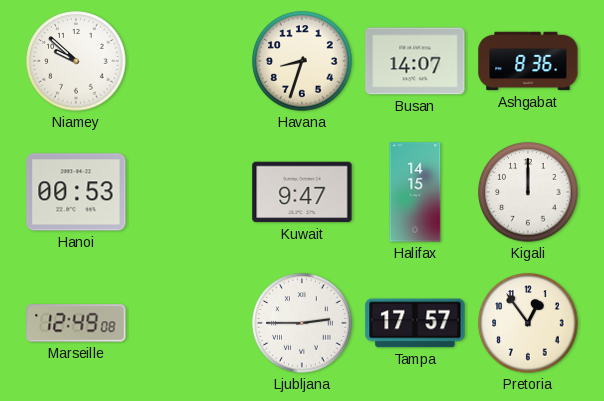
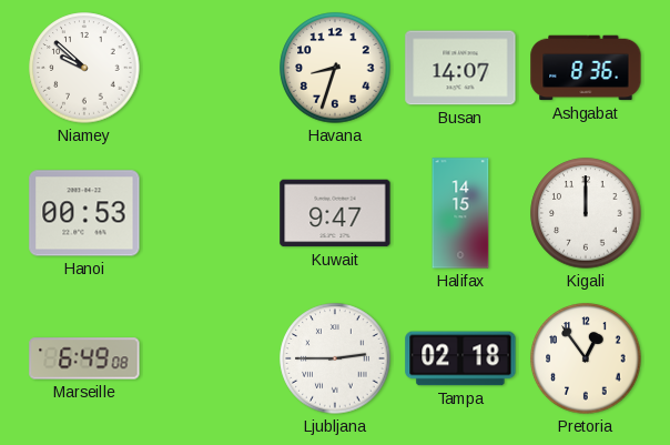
Marseille: 12:49 -> 6:49
Tampa: 17:57 -> 02:18
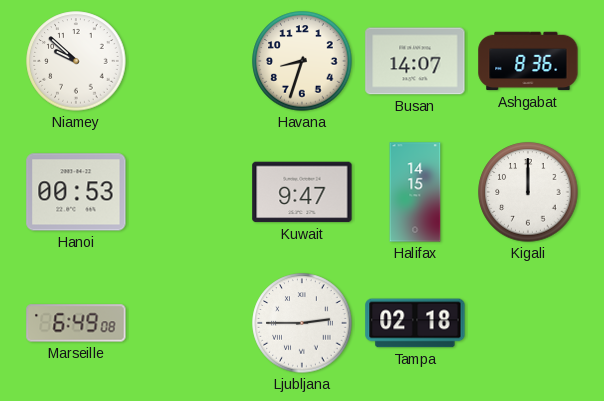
Pretoria: 12:54 -> none
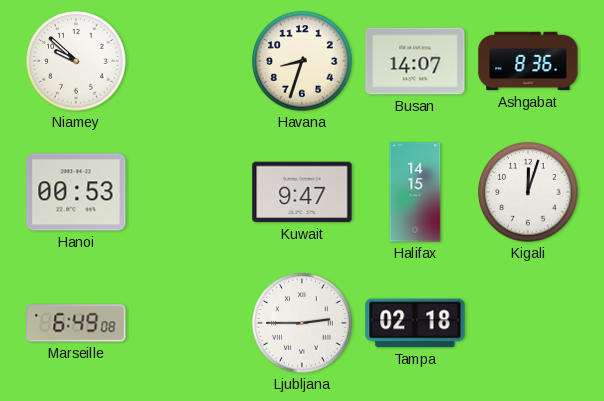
Kigali: 12:00 -> 12:03
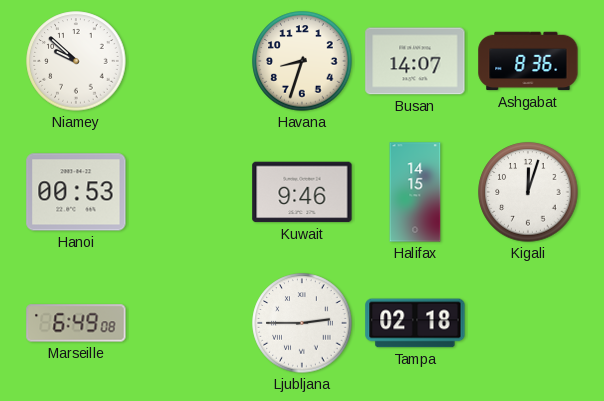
Kuwait: 9:47 -> 9:46
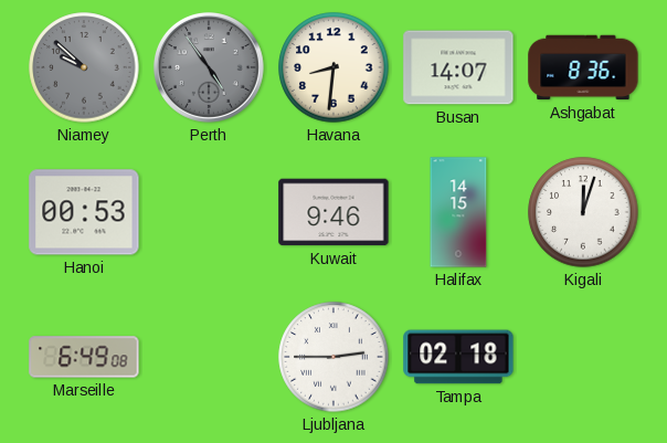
Niamey dial: white -> grey
Perth: none -> 4:54
Havana: 8:33 -> 8:31
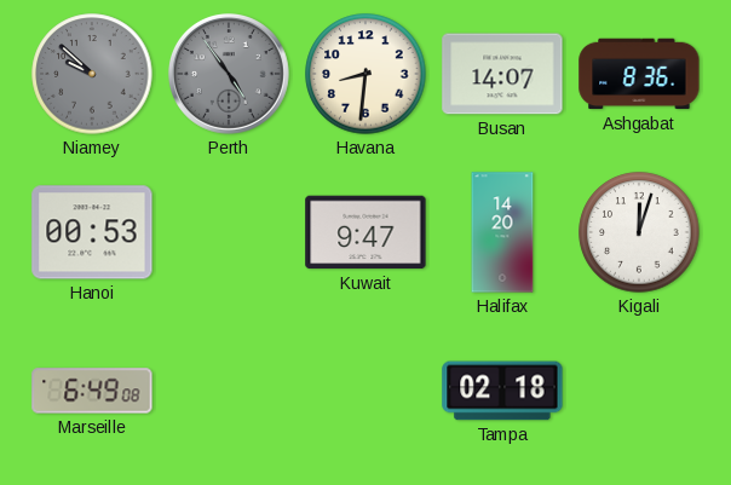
Kuwait: 9:46 -> 9:47
Halifax: 14:15 -> 14:20
Ljubljana: 2:45 -> none
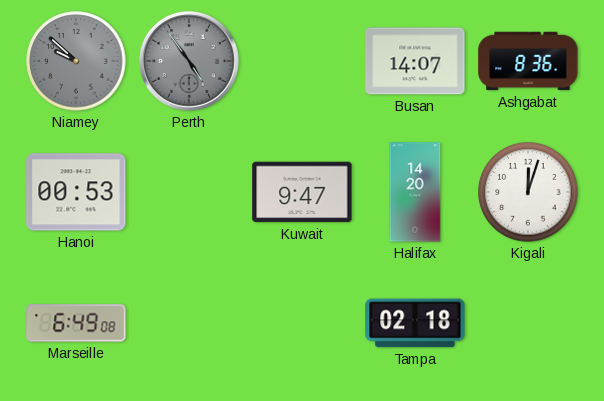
Havana: 8:31 -> none
